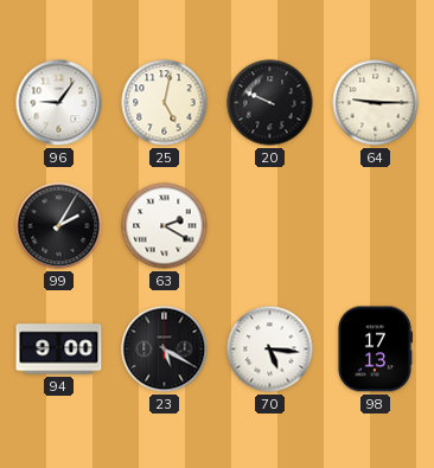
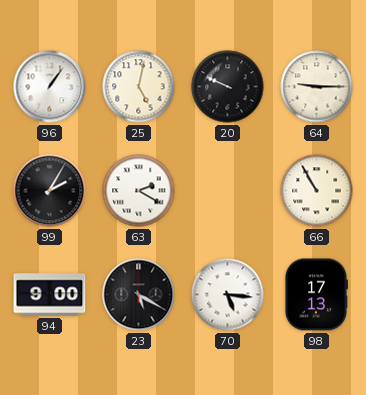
96: 9:06 -> 1:06
66: none -> 10:55
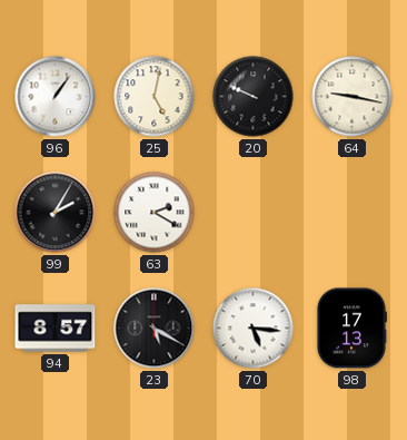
64: 9:15 -> 9:17
66: 10:55 -> none
94: 9:00 -> 8:57
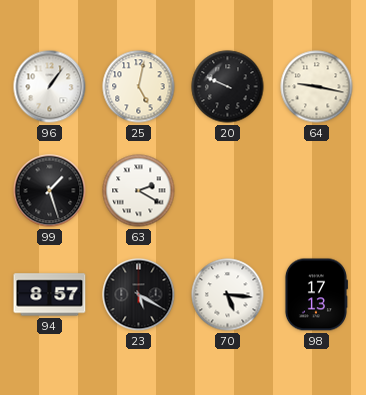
99: 2:05 -> 1:27
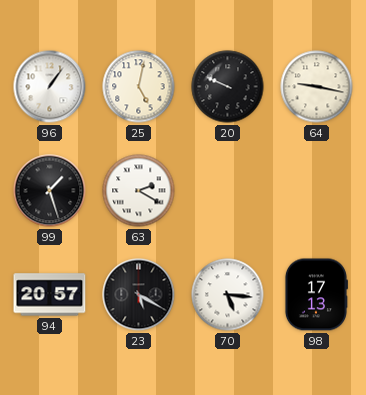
94: 8:57 -> 20:57
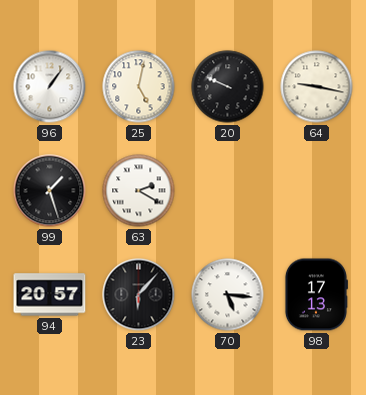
23: 5:20 -> 6:07
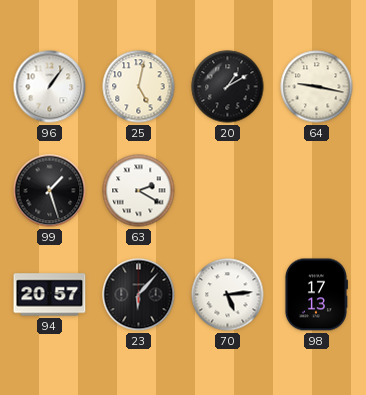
20: 9:49 -> 1:10
70: 5:16 -> 5:14
